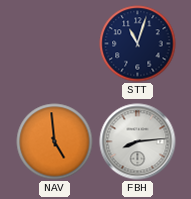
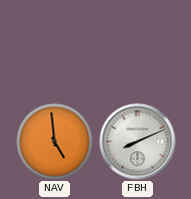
STT: 11:03 -> none
FBH: 8:14 -> 8:11
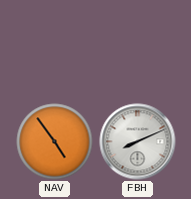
NAV: 4:59 -> 4:54
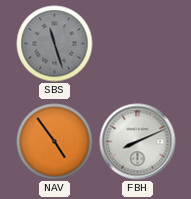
SBS: none -> 11:27
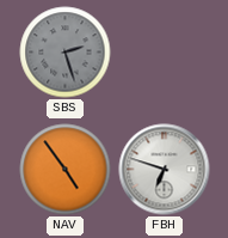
SBS: 11:27 -> 2:27
FBH: 8:11 -> 6:48
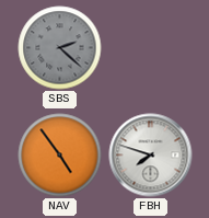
SBS: 2:27 -> 2:22
FBH: 6:48 -> 7:48
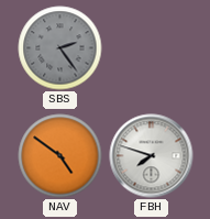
SBS: 2:22 -> 2:24
NAV: 4:54 -> 4:51
